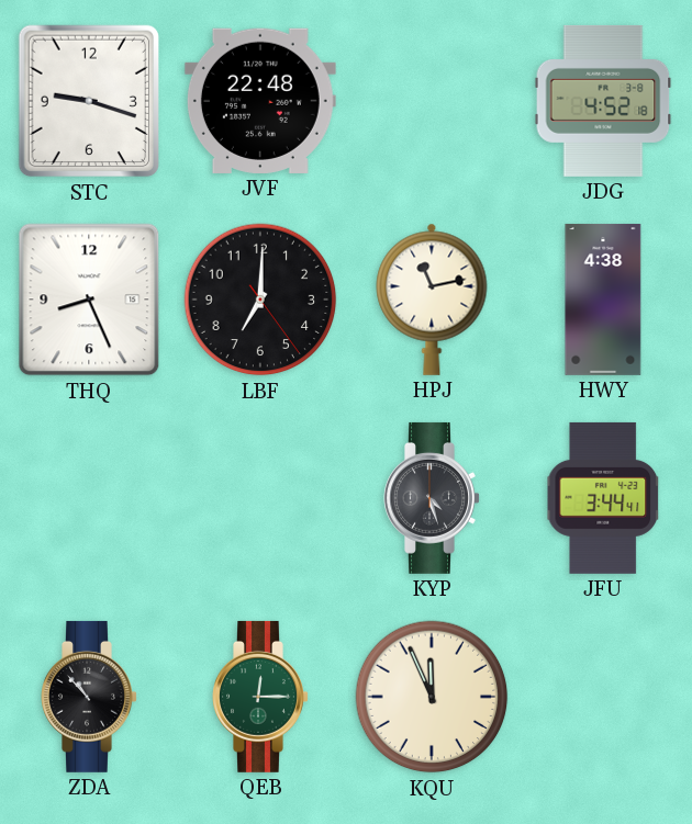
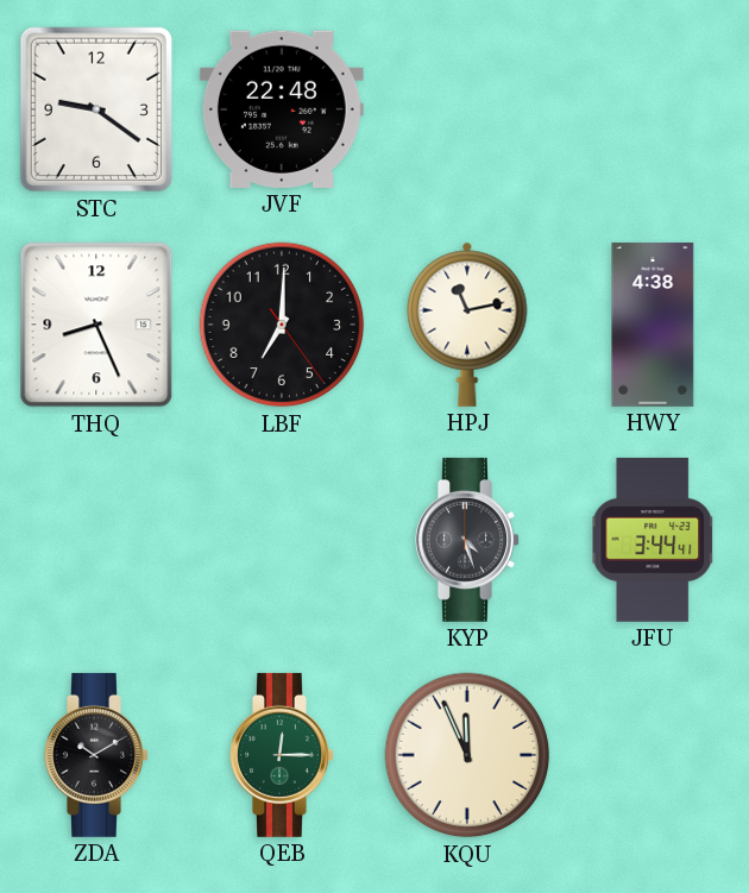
STC: 9:18 -> 9:21
JDG: 4:52 -> none
ZDA: 10:53 -> 10:10
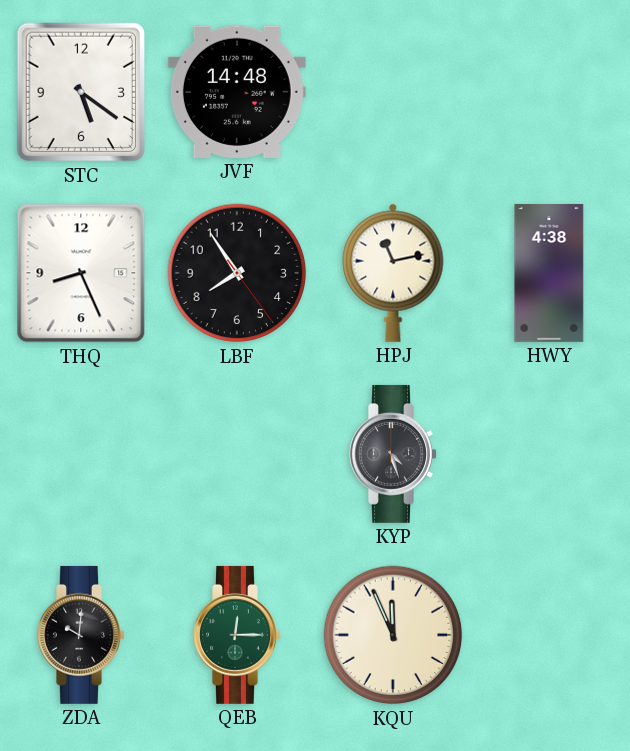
STC: 9:21 -> 5:21
JVF: 22:48 -> 14:48
LBF: 7:00 -> 7:54
JFU: 3:44 -> none
ZDA: 10:10 -> 10:01
